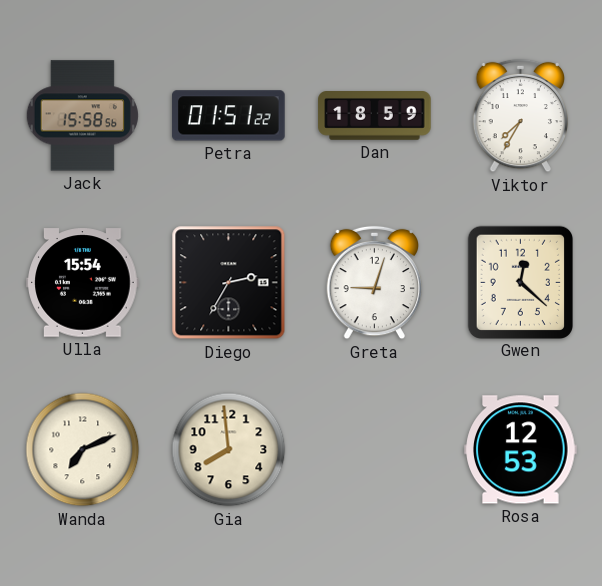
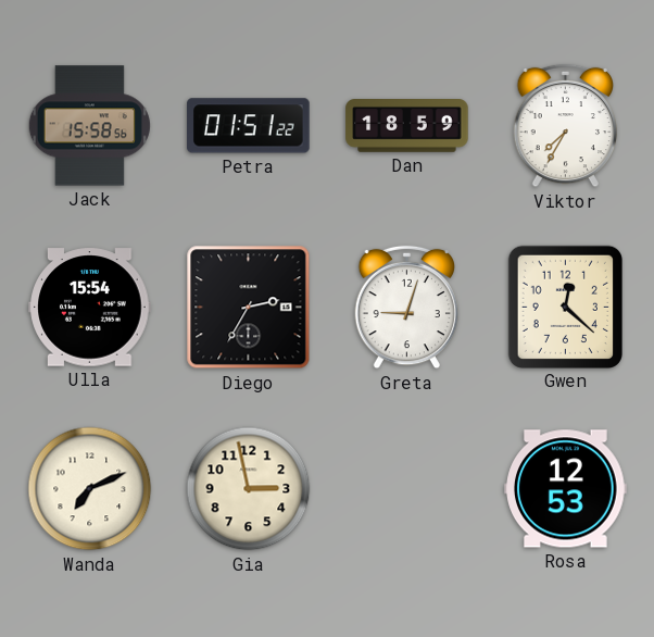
Gia: 7:59 -> 2:58
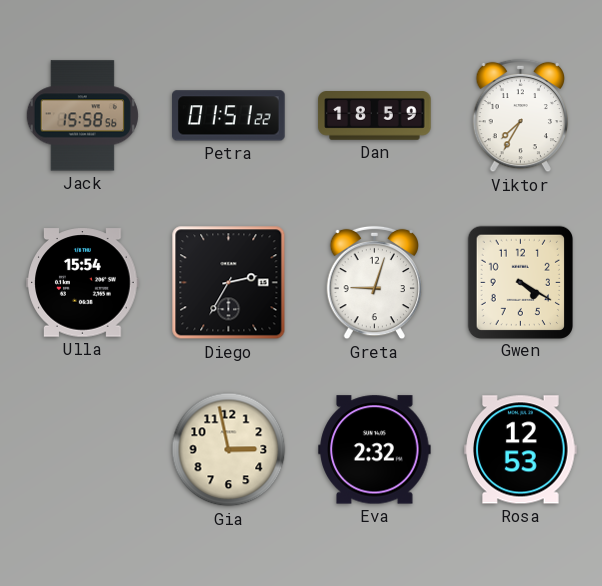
Gwen: 12:22 -> 4:20
Wanda: 7:11 -> none
Eva: none -> 2:32
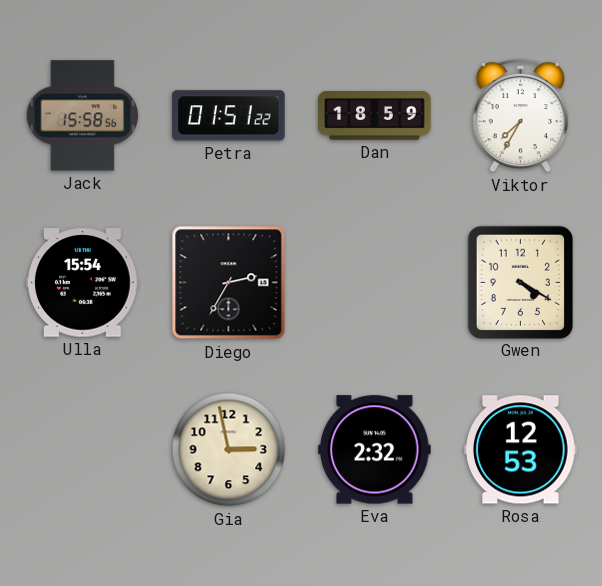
Greta: 9:03 -> none
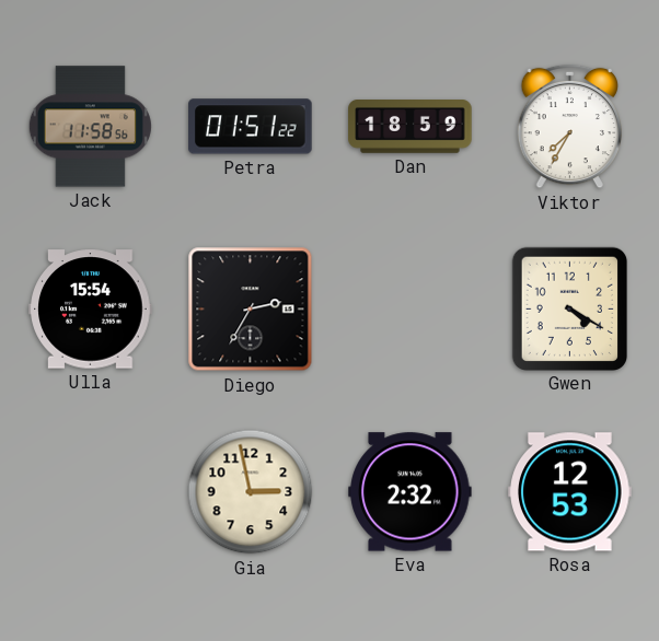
Jack: 15:58 -> 11:58
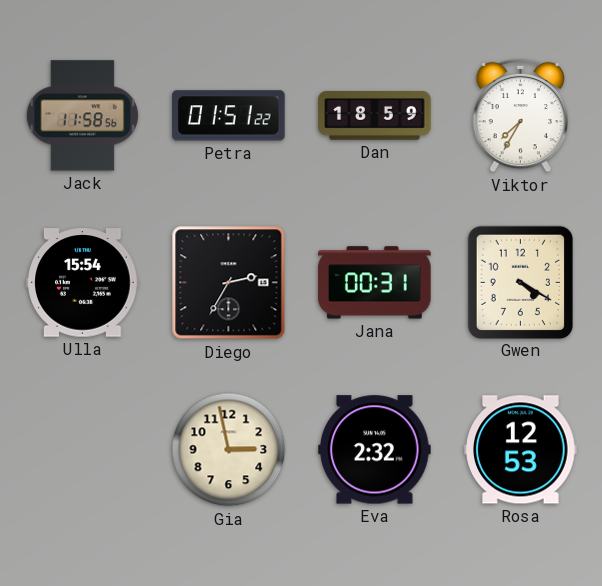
Jana: none -> 00:31
